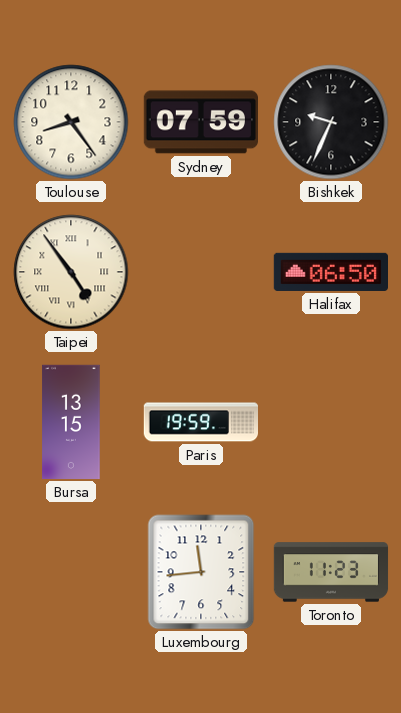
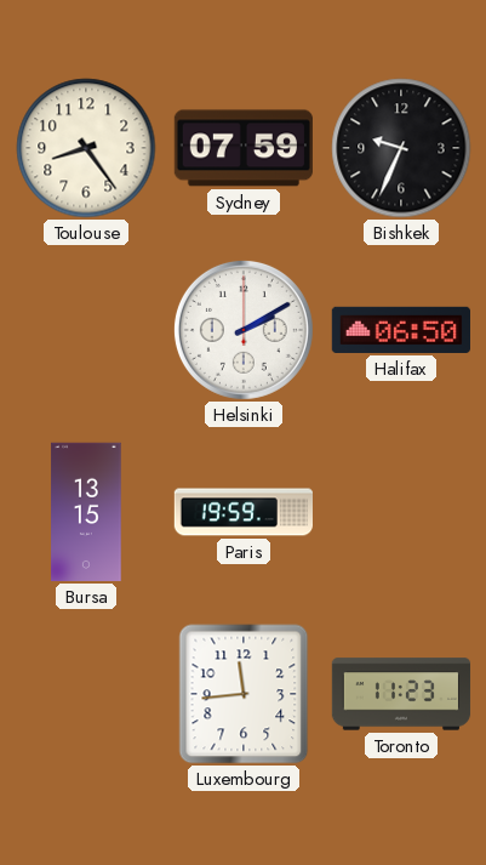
Taipei: 4:54 -> none
Helsinki: none -> 2:10
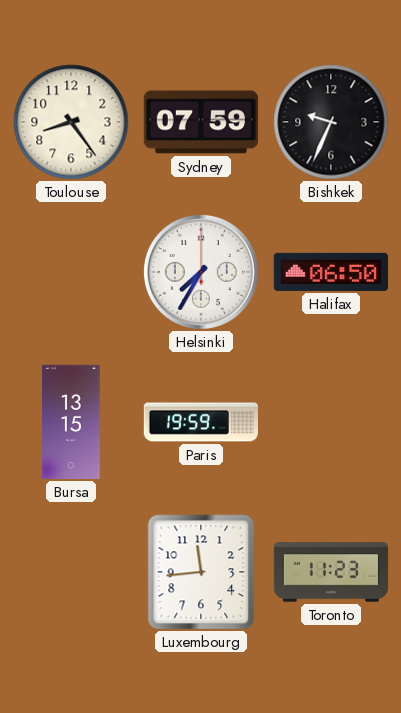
Helsinki: 2:10 -> 7:35
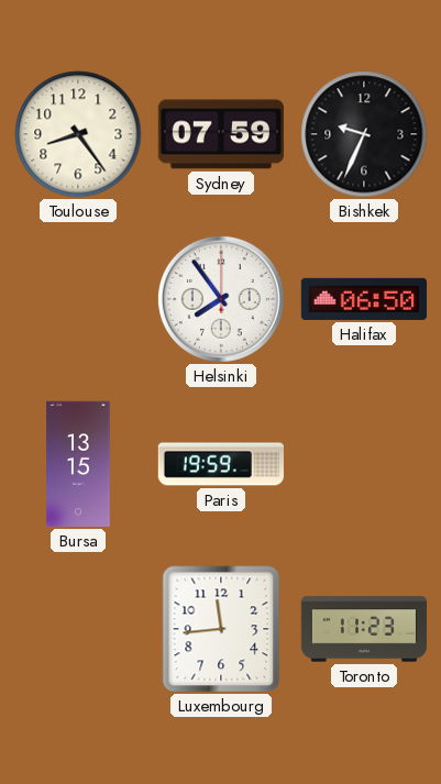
Helsinki: 7:35 -> 7:54
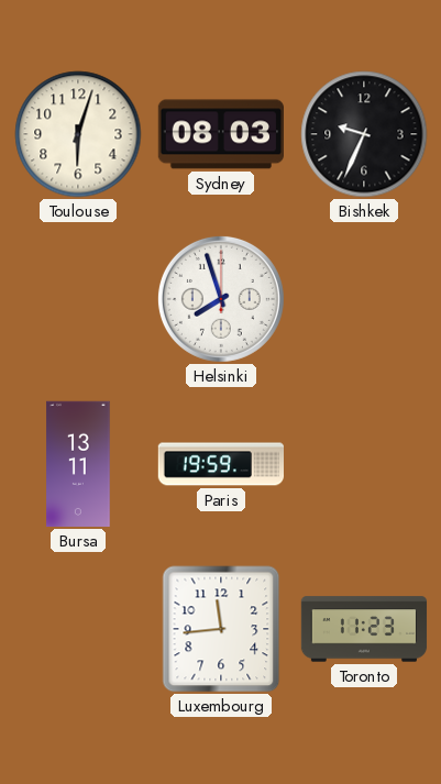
Toulouse: 8:24 -> 6:03
Sydney: 07:59 -> 08:03
Helsinki: 7:54 -> 7:57
Halifax: 06:50 -> none
Bursa: 13:15 -> 13:11
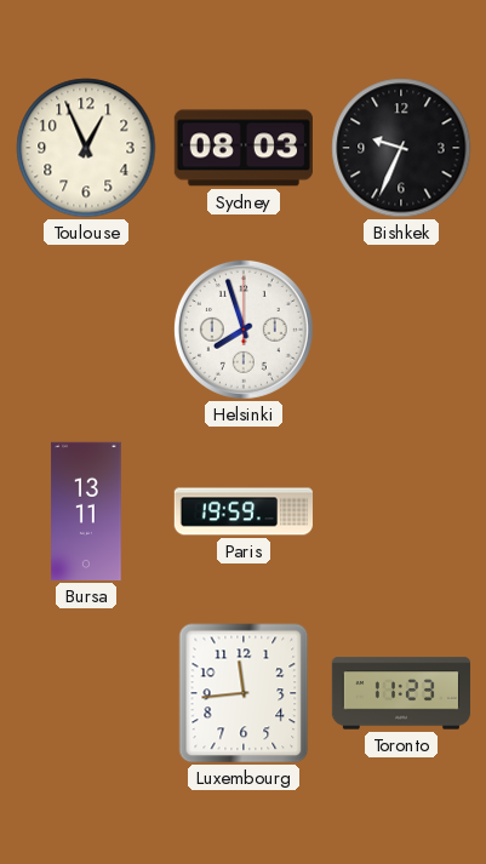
Toulouse: 6:03 -> 12:56
